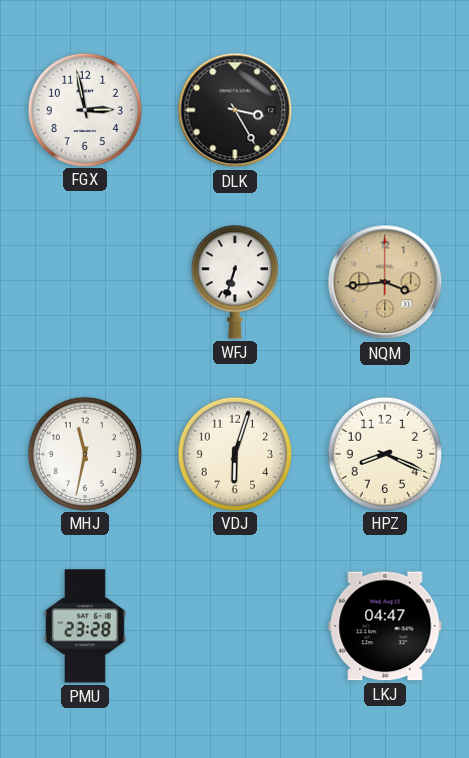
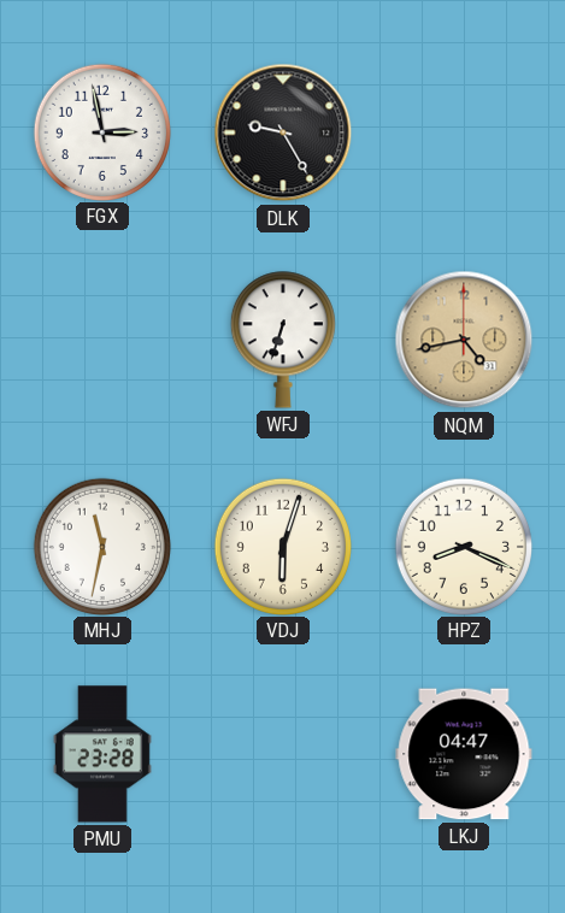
DLK: 3:25 -> 9:25
NQM: 3:44 -> 4:43
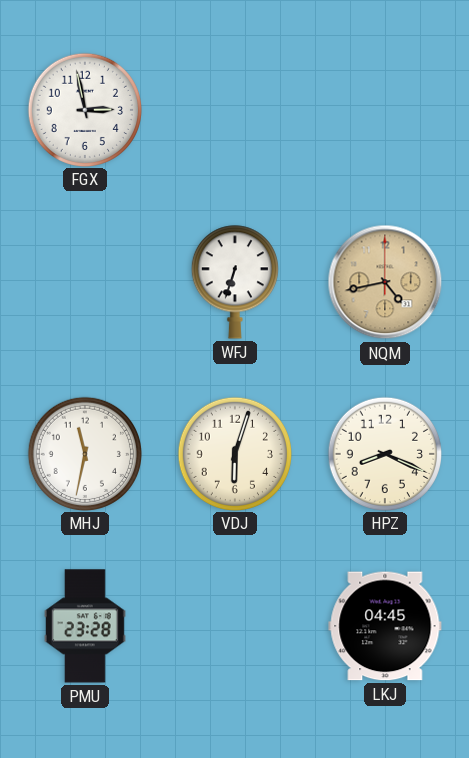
DLK: 9:25 -> none
LKJ: 04:47 -> 04:45
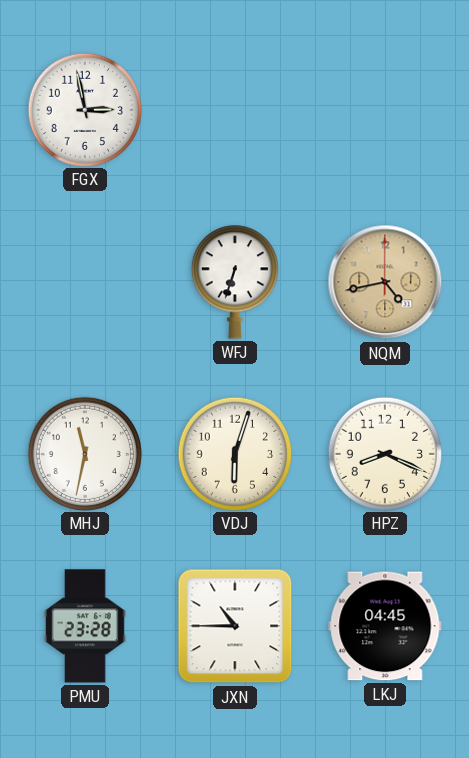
JXN: none -> 10:45
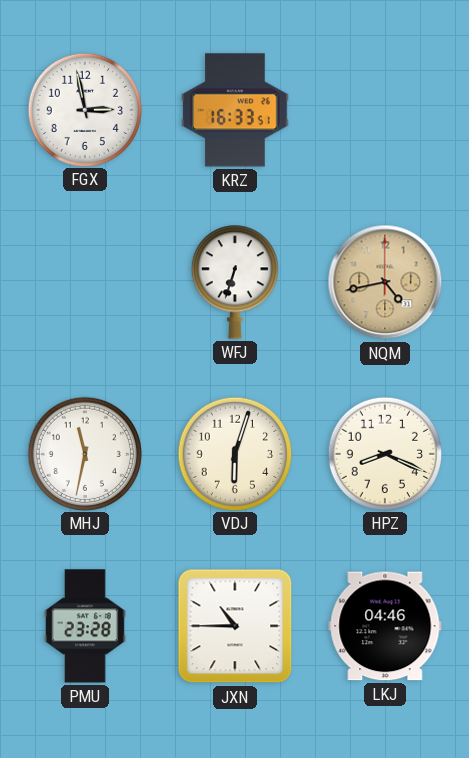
KRZ: none -> 16:33
LKJ: 04:45 -> 04:46
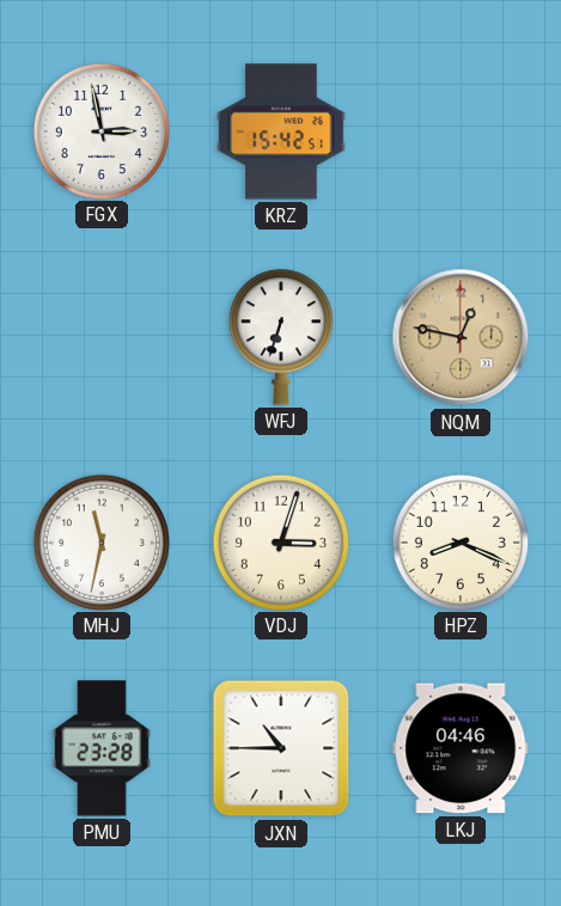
KRZ: 16:33 -> 15:42
NQM: 4:43 -> 12:47
VDJ: 6:03 -> 3:03
